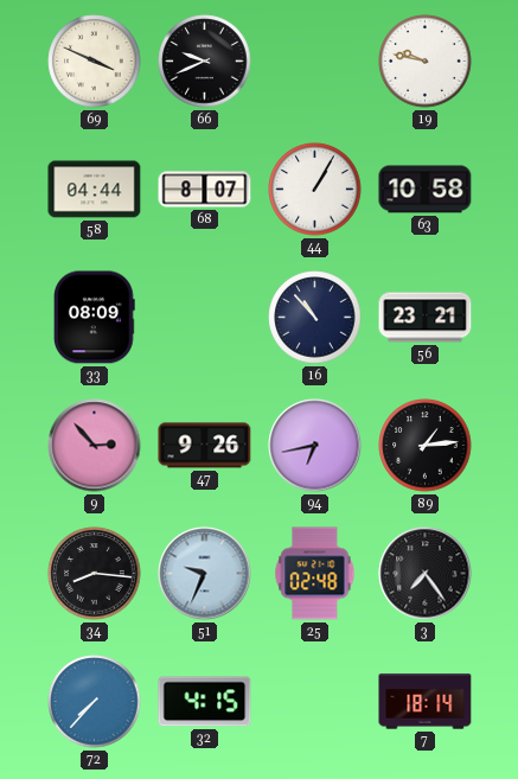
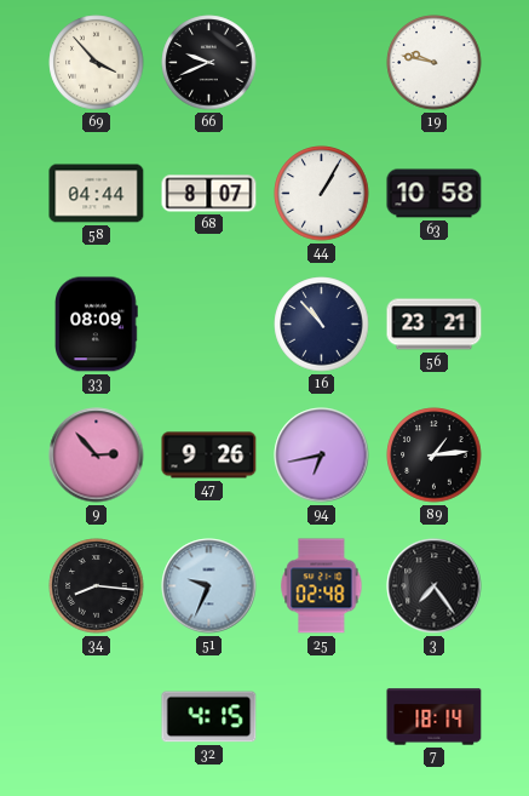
69: 3:49 -> 3:53
72: 7:37 -> none
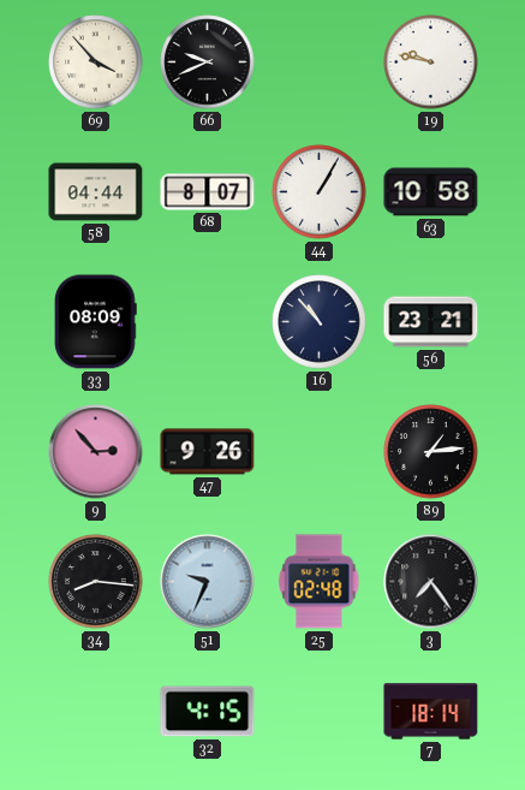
94: 6:43 -> none
